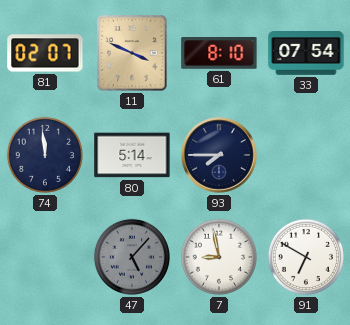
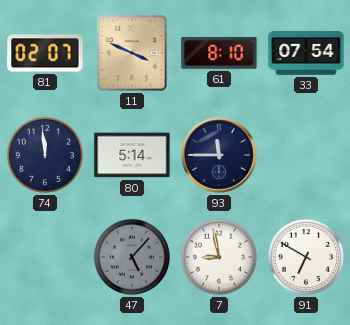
93: 7:45 -> 11:45
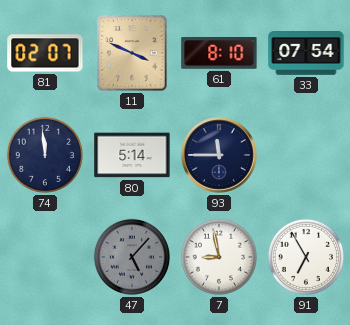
91: 6:50 -> 6:55
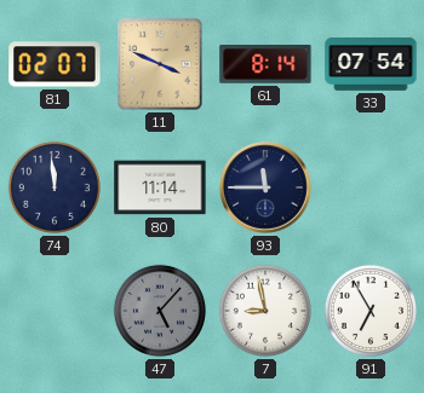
61: 8:10 -> 8:14
80: 5:14 -> 11:14
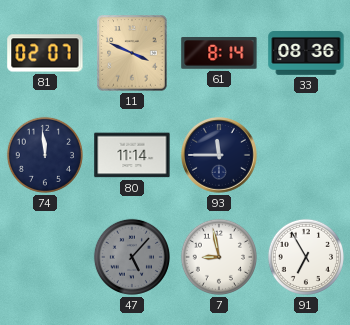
33: 07:54 -> 08:36
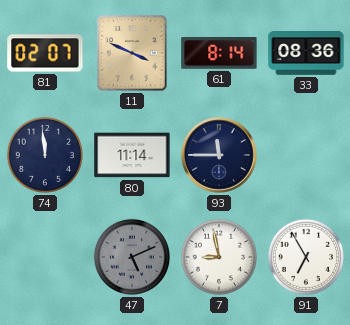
47: 5:07 -> 5:11
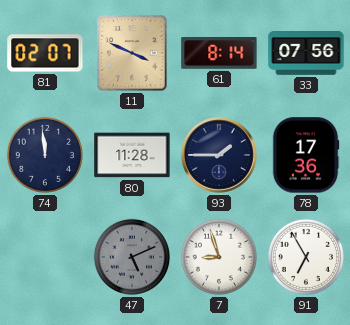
33: 08:36 -> 07:56
80: 11:14 -> 11:28
93: 11:45 -> 1:45
78: none -> 17:36
7: 8:58 -> 8:57
